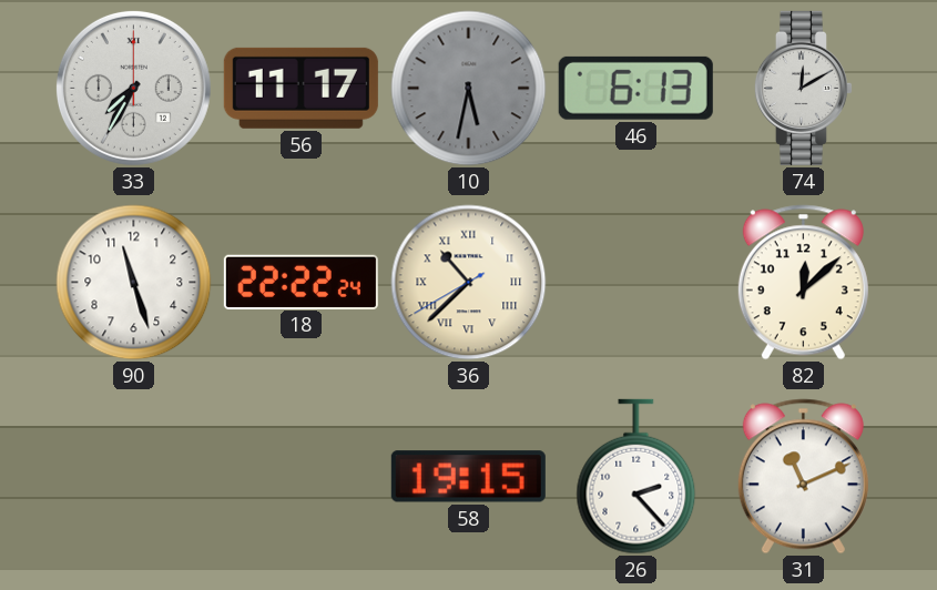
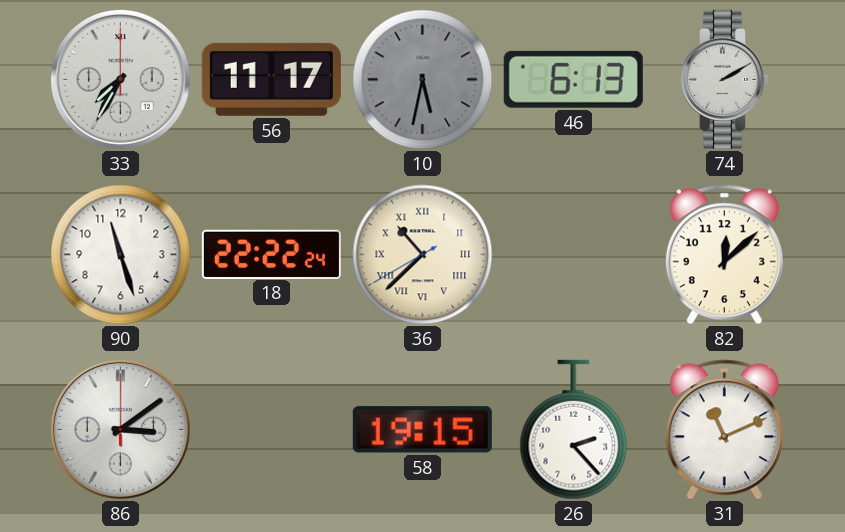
74: 12:10 -> 2:10
86: none -> 3:09
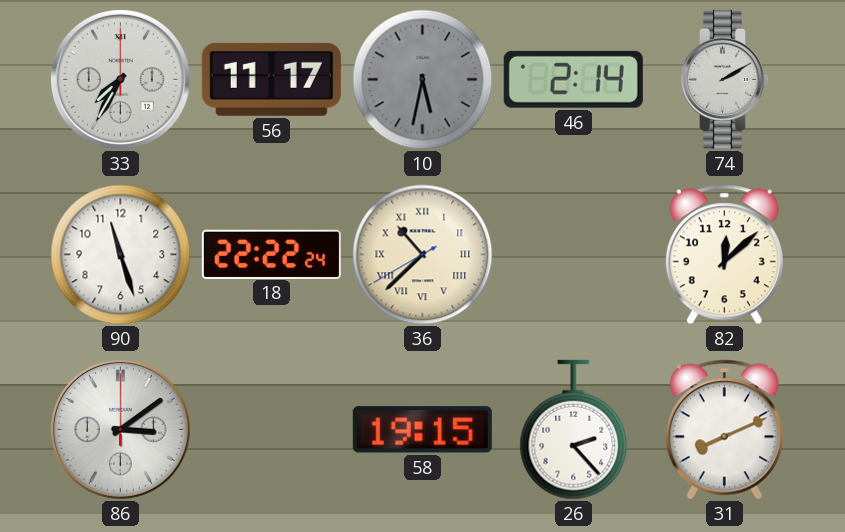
46: 6:13 -> 2:14
31: 11:11 -> 8:11
